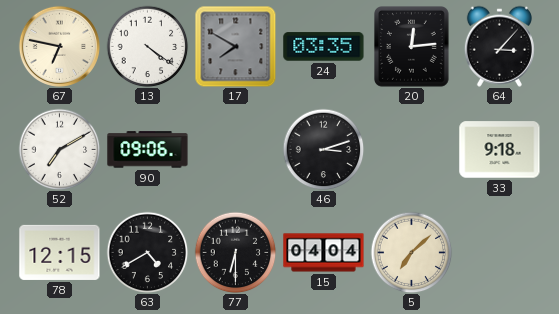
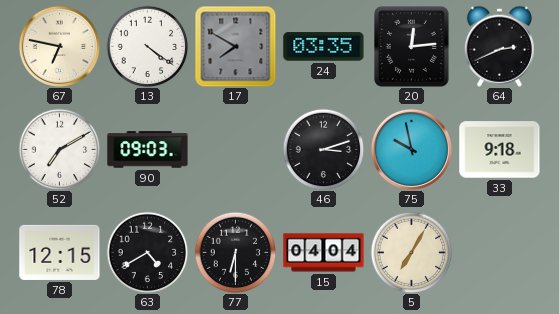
64: 3:07 -> 2:41
90: 09:06 -> 09:03
75: none -> 9:58
5: 7:08 -> 7:05
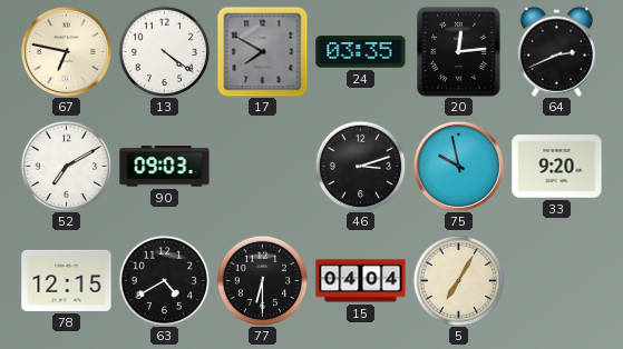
33: 9:18 -> 9:20
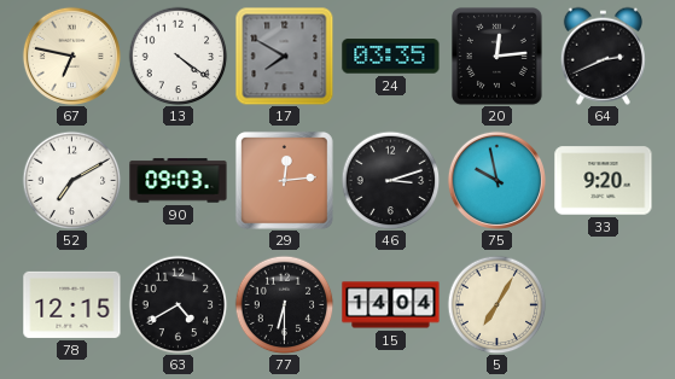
29: none -> 12:14
15: 04:04 -> 14:04
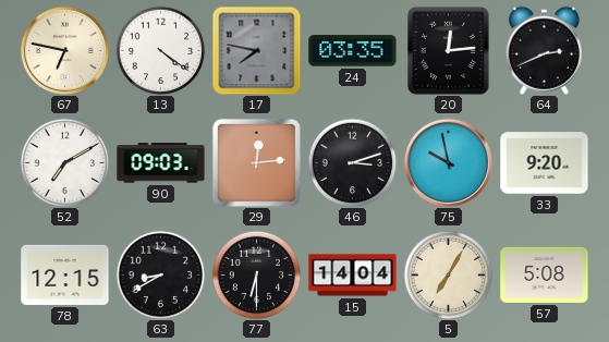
17: 7:50 -> 7:47
63: 4:40 -> 8:40
57: none -> 5:08
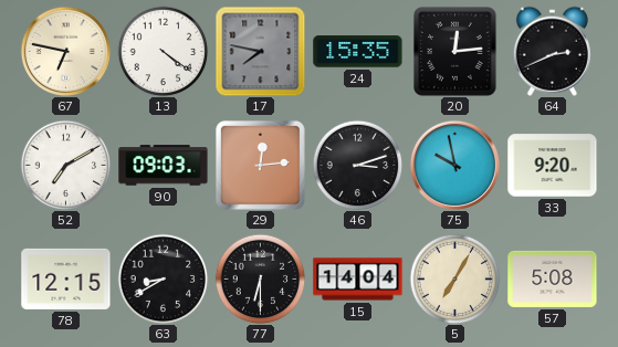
24: 03:35 -> 15:35
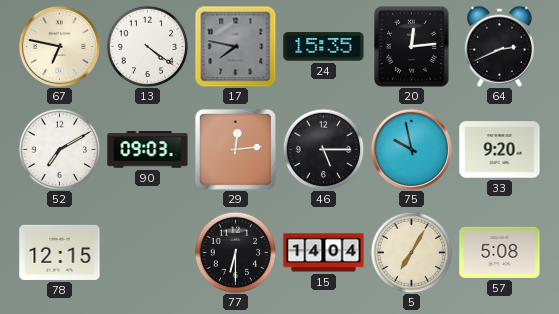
46: 3:12 -> 5:15
63: 8:40 -> none
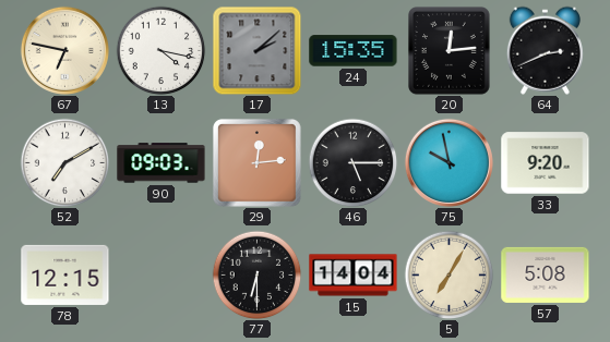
13: 4:21 -> 4:17
17: 7:47 -> 2:08
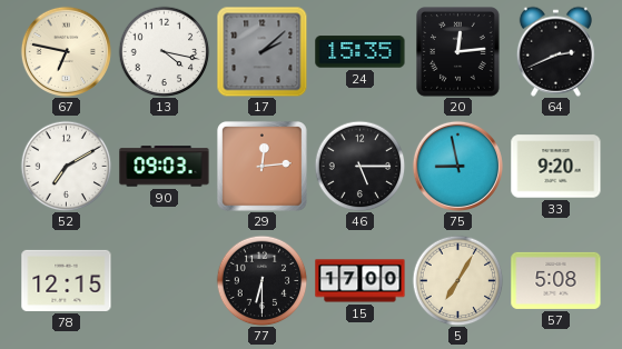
75: 9:58 -> 8:58
15: 14:04 -> 17:00
